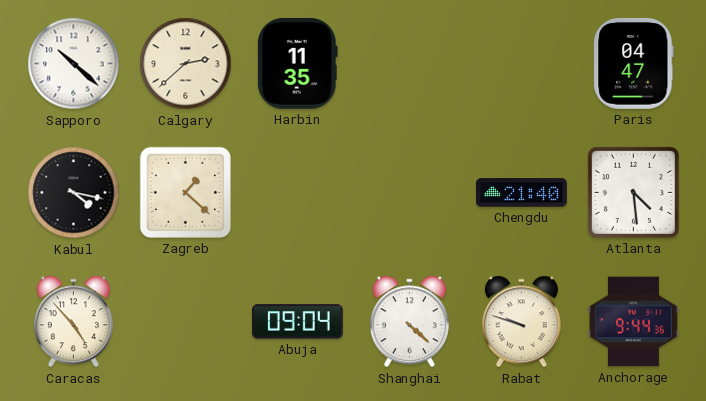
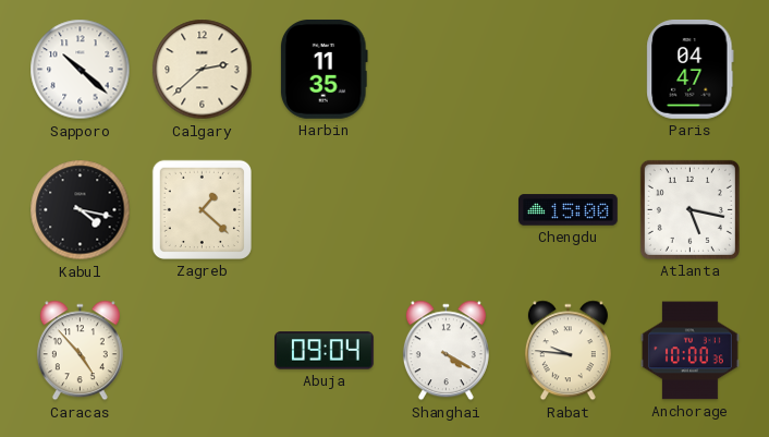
Chengdu: 21:40 -> 15:00
Atlanta: 4:29 -> 5:17
Shanghai: 4:22 -> 4:20
Rabat: 9:48 -> 9:46
Anchorage: 9:44 -> 10:00
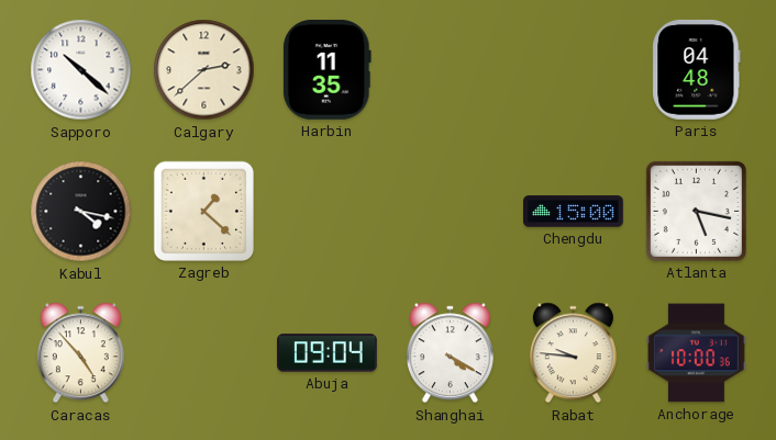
Paris: 04:47 -> 04:48
